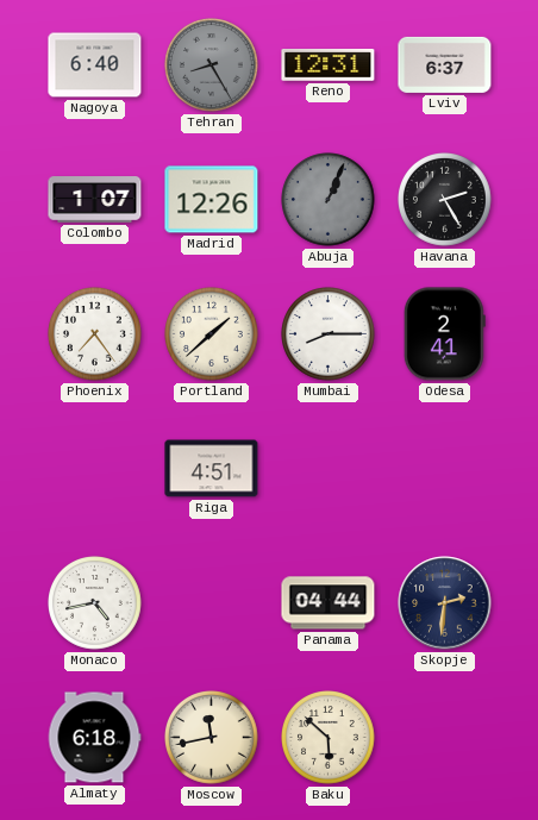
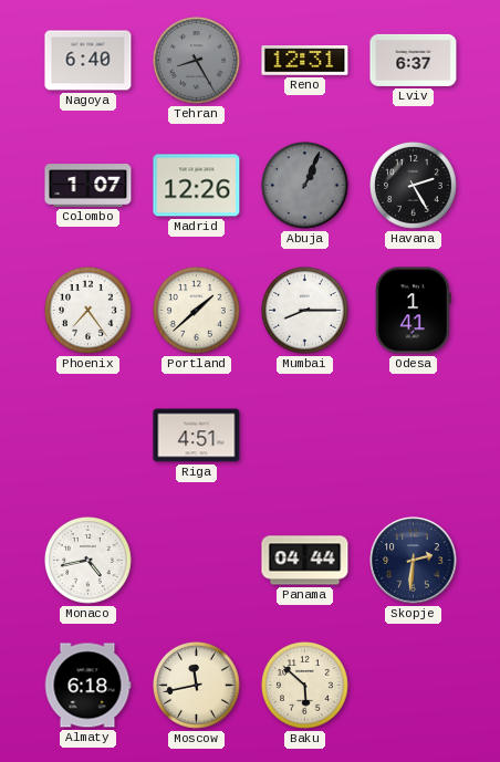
Odesa: 2:41 -> 1:41
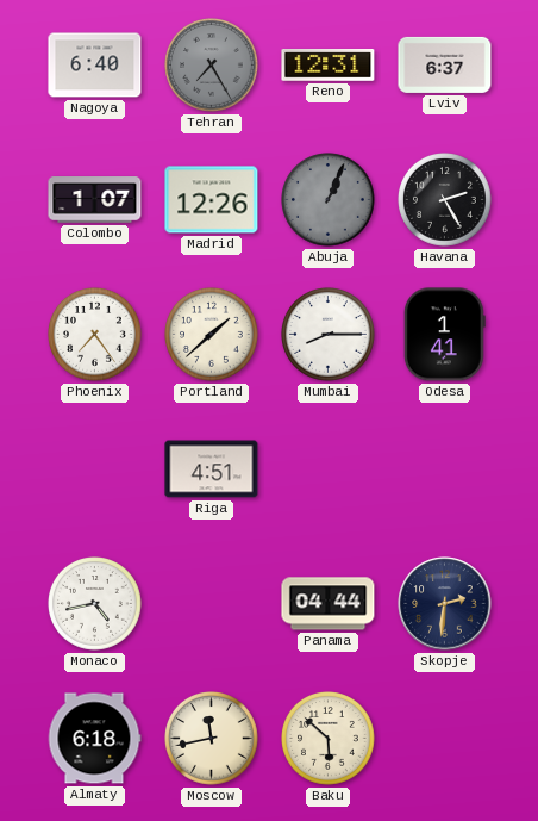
Tehran: 8:25 -> 7:25
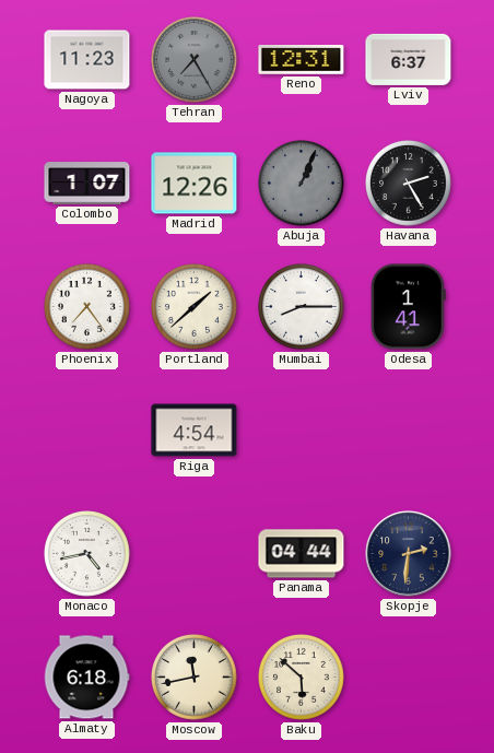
Nagoya: 6:40 -> 11:23
Riga: 4:51 -> 4:54
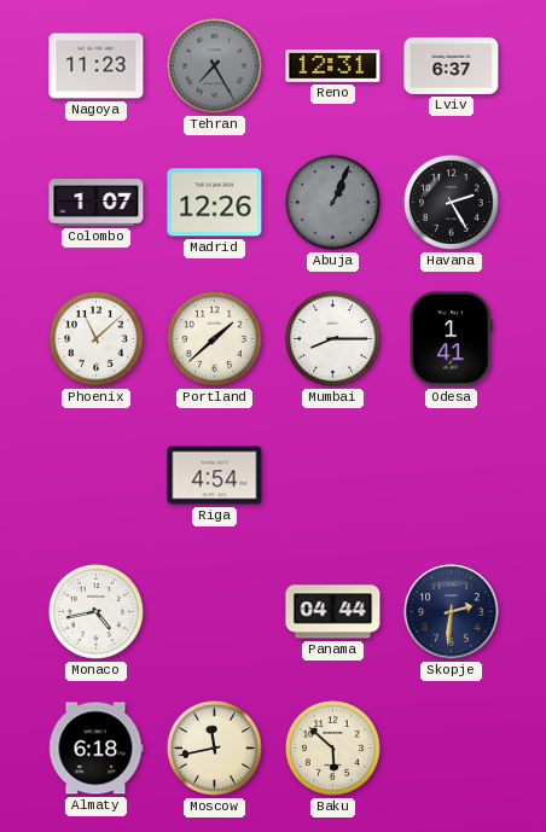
Phoenix: 7:24 -> 11:08
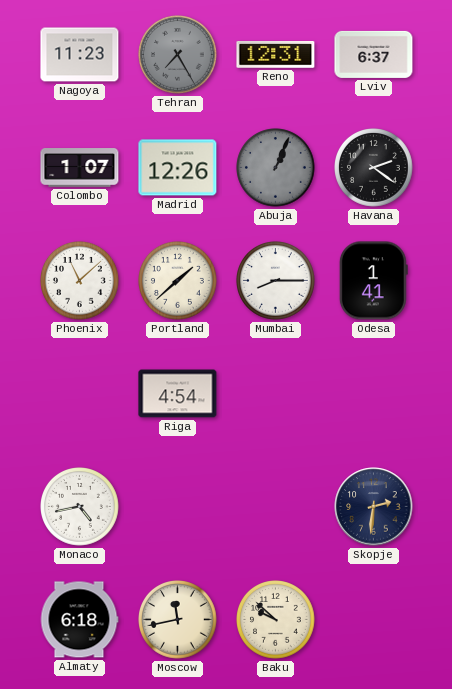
Havana: 2:25 -> 2:21
Panama: 04:44 -> none
Baku: 5:52 -> 9:52
